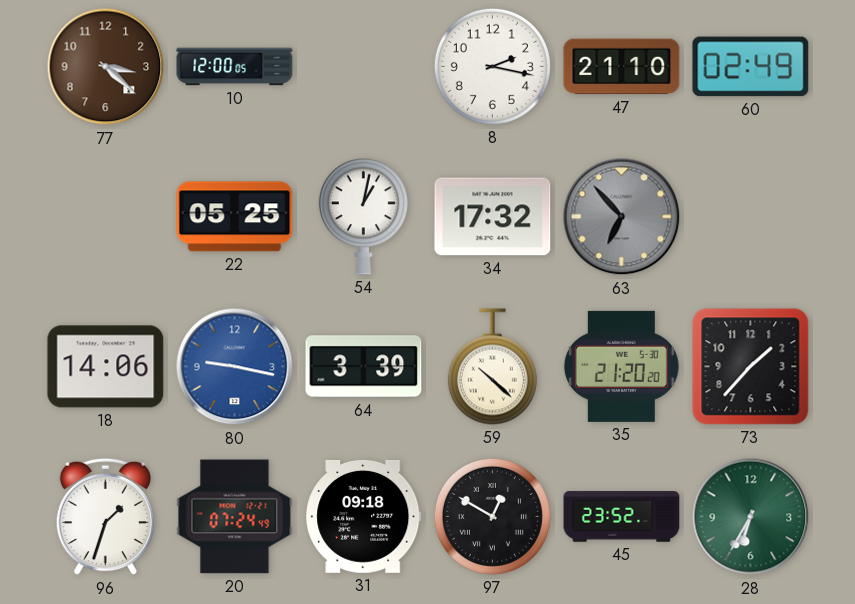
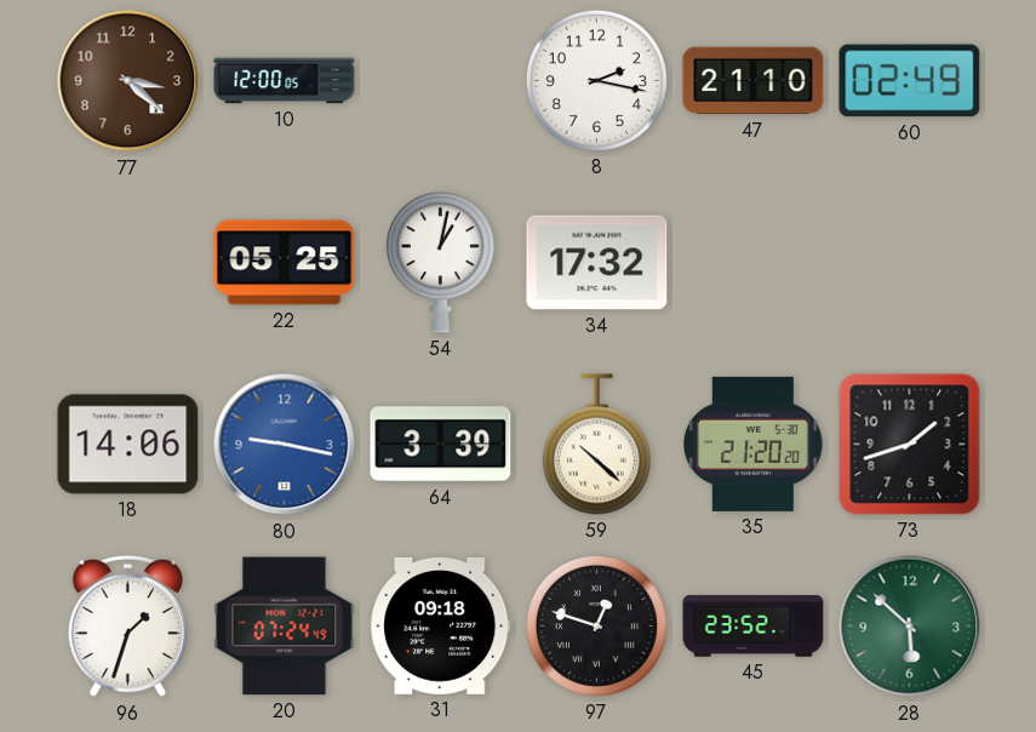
63: 6:53 -> none
73: 1:37 -> 1:42
97: 12:50 -> 12:48
28: 6:35 -> 5:52
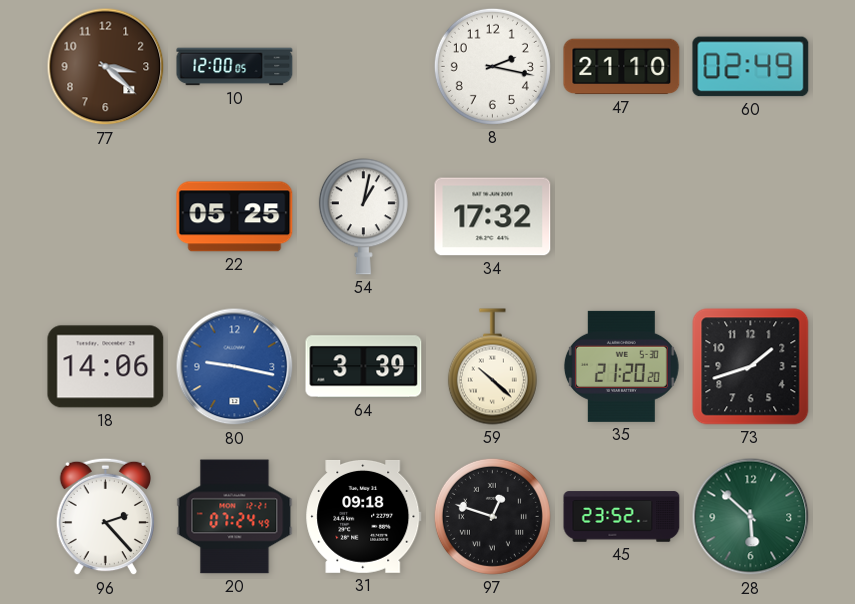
96: 1:33 -> 2:23
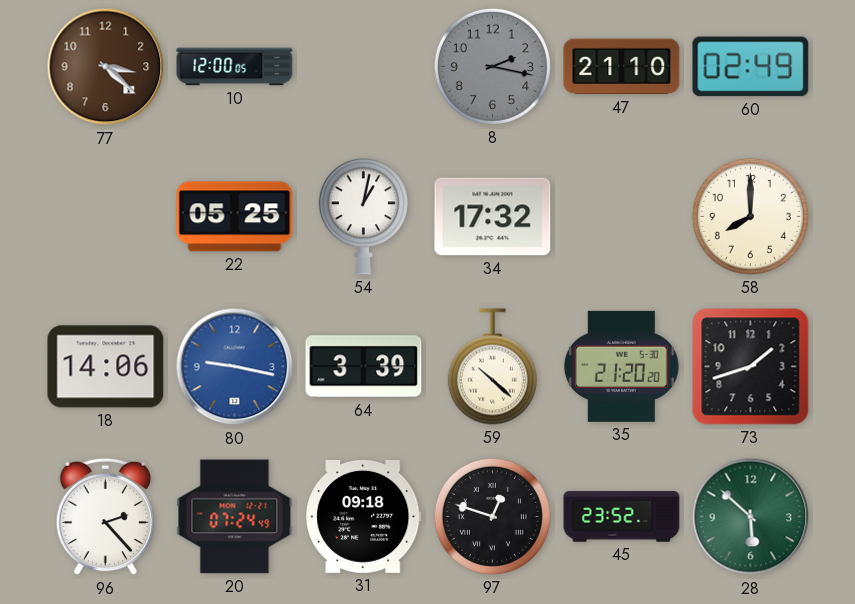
8 dial: white -> grey
58: none -> 8:00
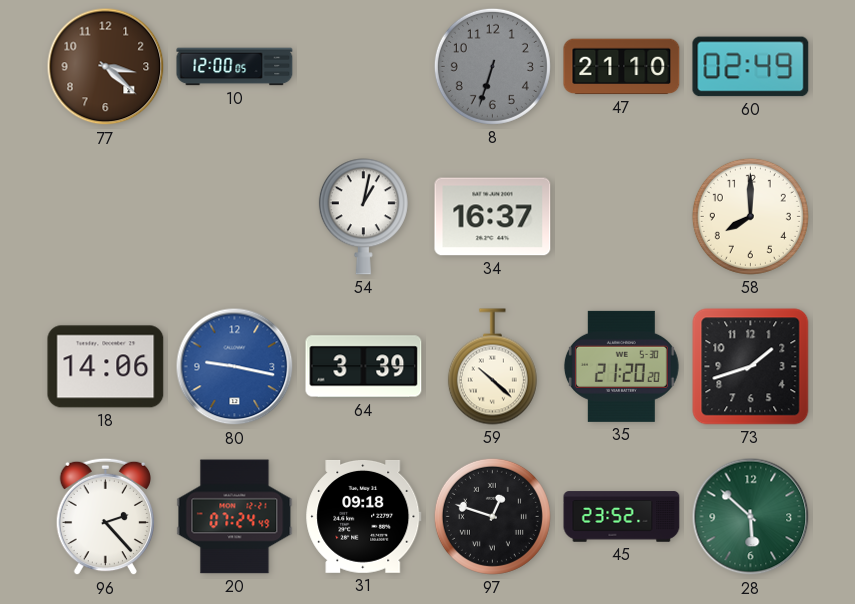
8: 2:17 -> 6:33
22: 05:25 -> none
34: 17:32 -> 16:37
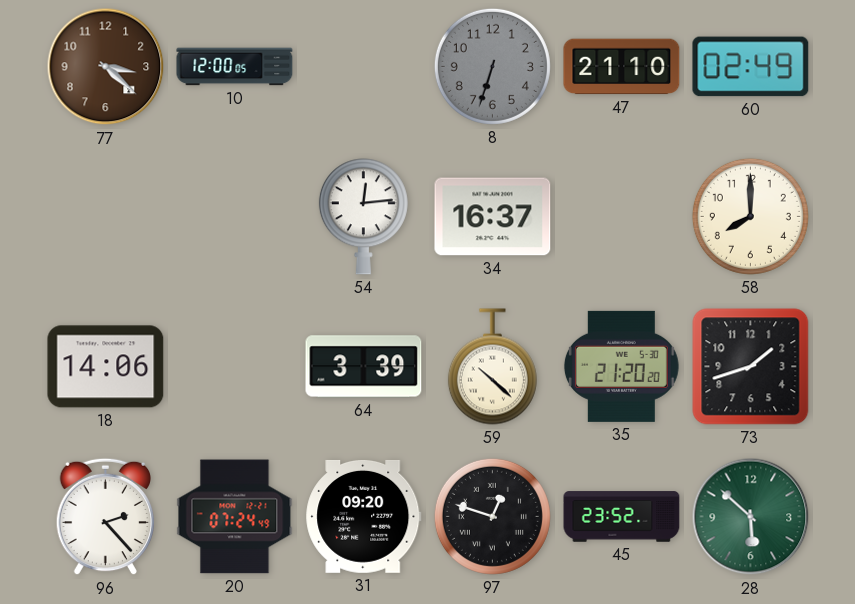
54: 1:02 -> 12:14
80: 9:17 -> none
31: 09:18 -> 09:20
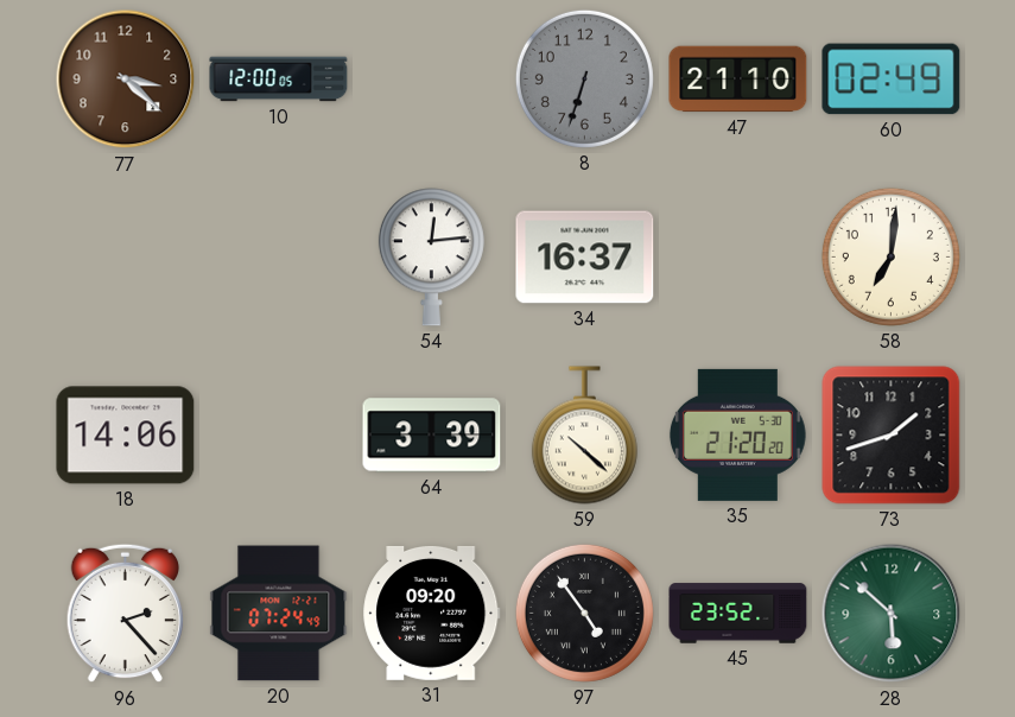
58: 8:00 -> 7:01
97: 12:48 -> 4:54
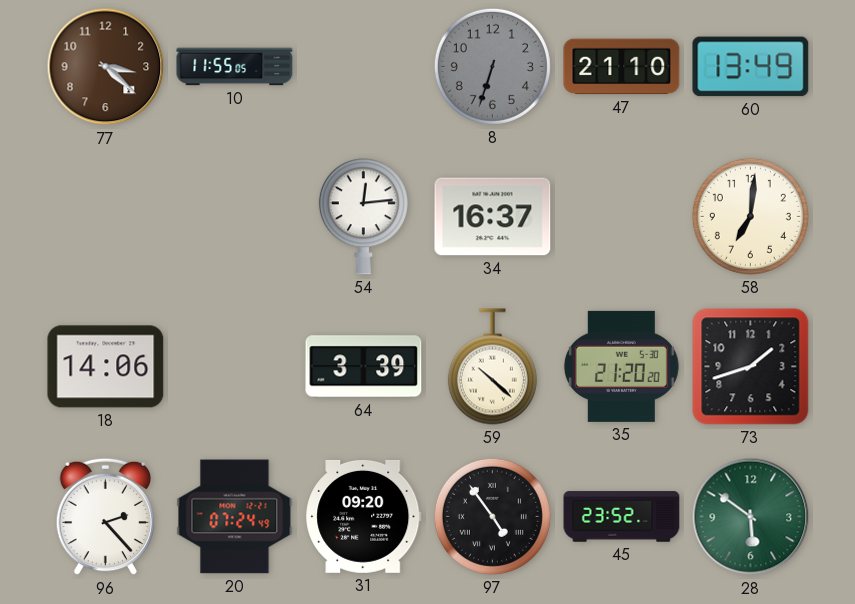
10: 12:00 -> 11:55
60: 02:49 -> 13:49
28: 5:52 -> 5:51
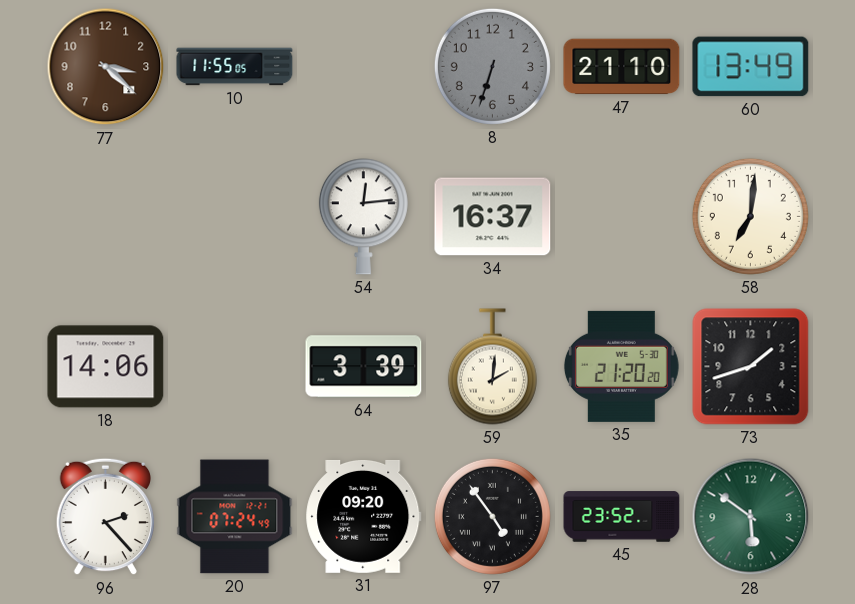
59: 10:22 -> 2:01
